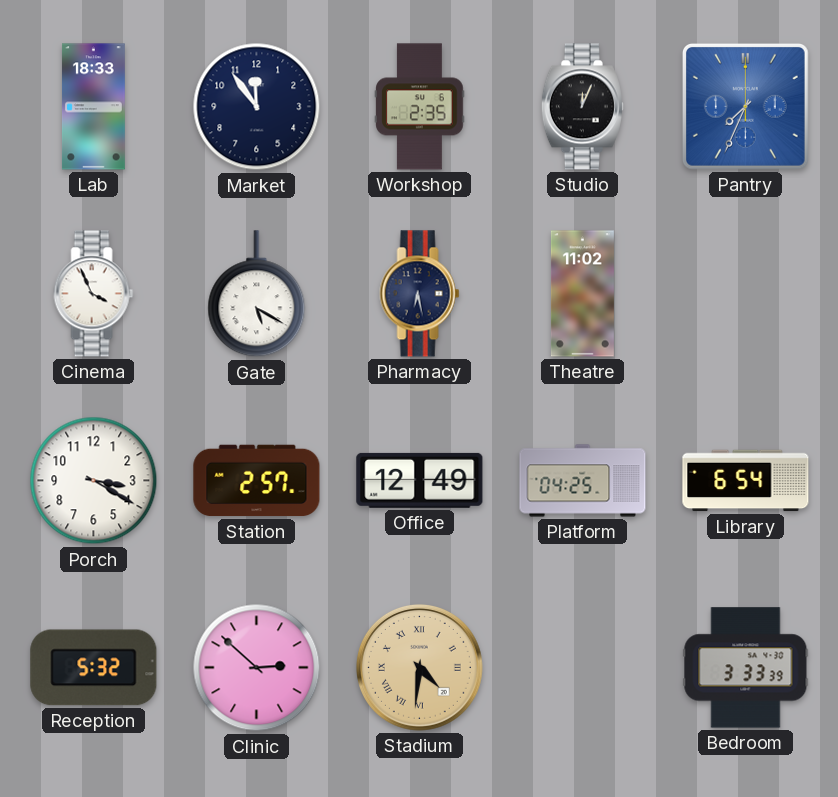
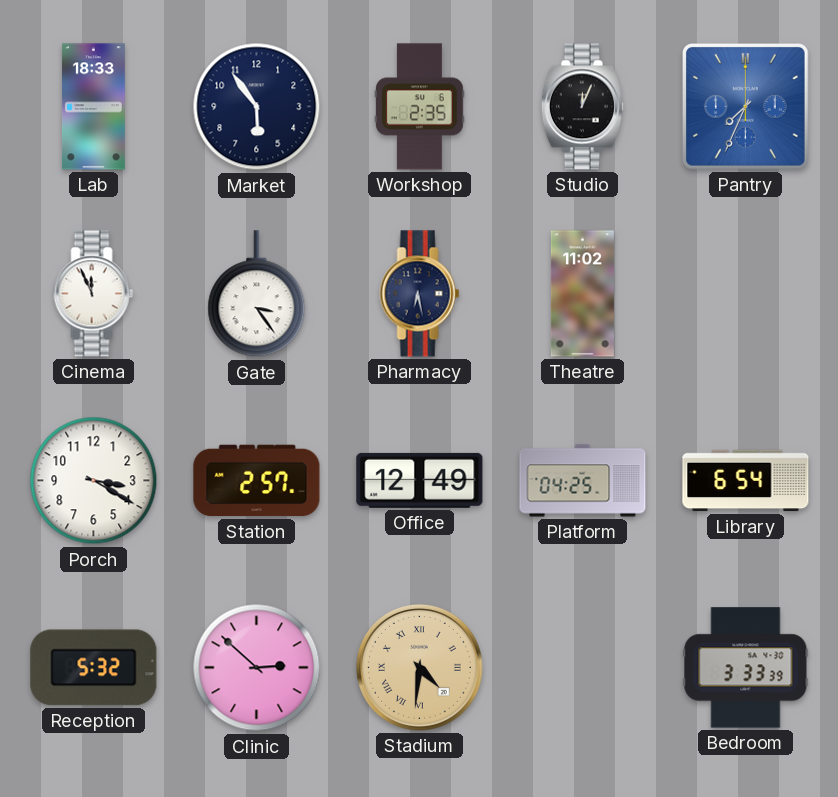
Market: 11:54 -> 5:54
Cinema: 3:56 -> 11:56
Gate: 5:20 -> 3:24
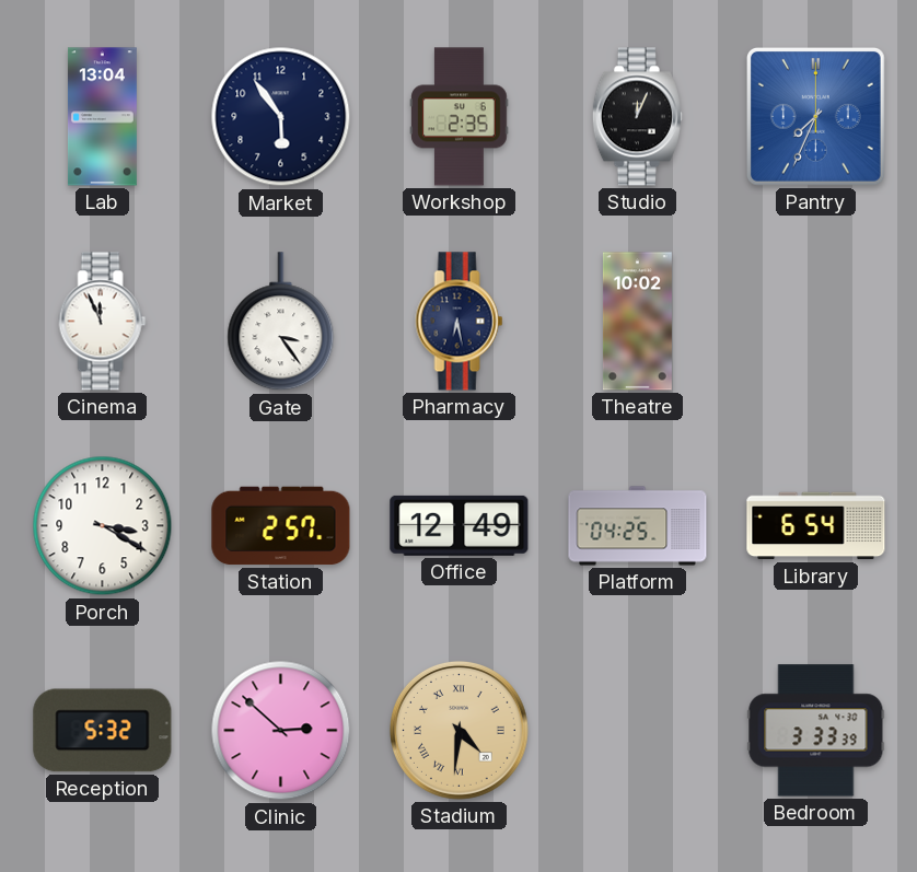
Lab: 18:33 -> 13:04
Theatre: 11:02 -> 10:02
